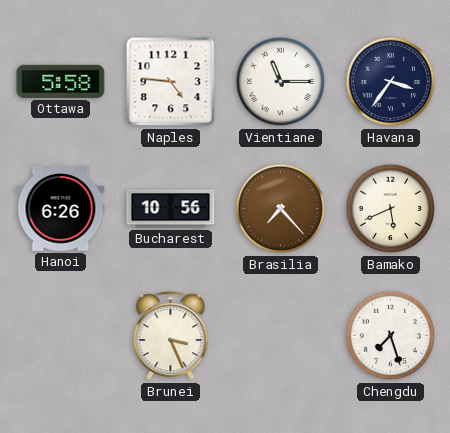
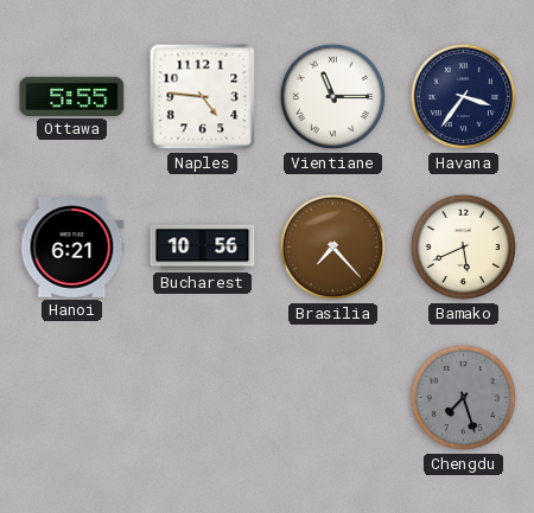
Ottawa: 5:58 -> 5:55
Hanoi: 6:26 -> 6:21
Brunei: 3:26 -> none
Chengdu dial: white -> grey
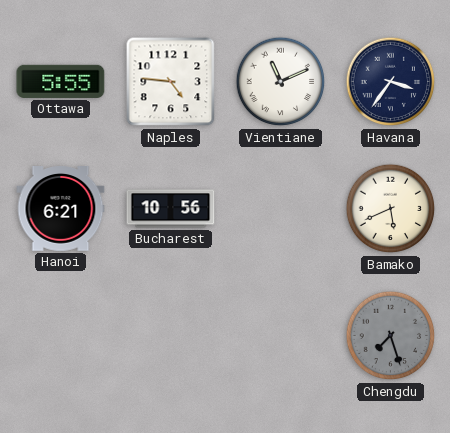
Vientiane: 11:15 -> 11:11
Brasilia: 7:23 -> none
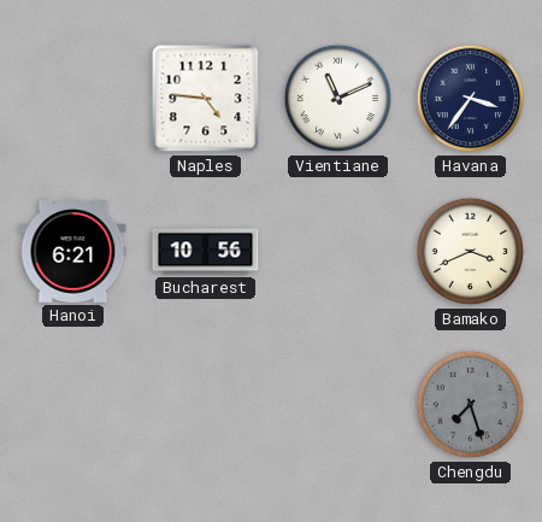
Ottawa: 5:55 -> none
Bamako: 5:41 -> 3:41
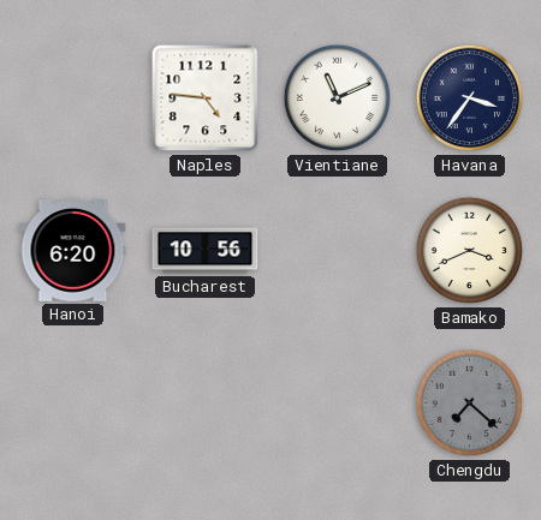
Hanoi: 6:21 -> 6:20
Chengdu: 7:27 -> 7:22
